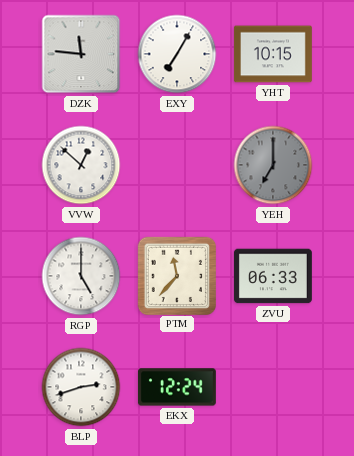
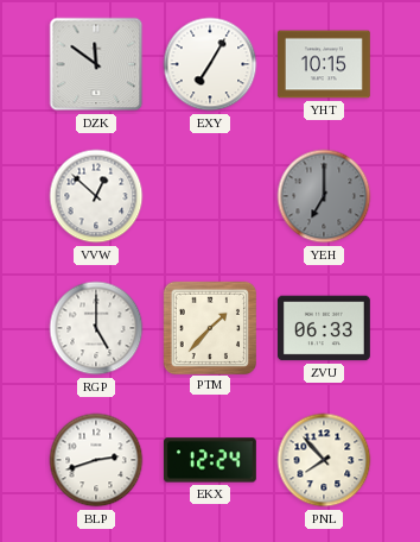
DZK: 11:46 -> 11:51
PTM: 11:37 -> 1:37
PNL: none -> 7:53
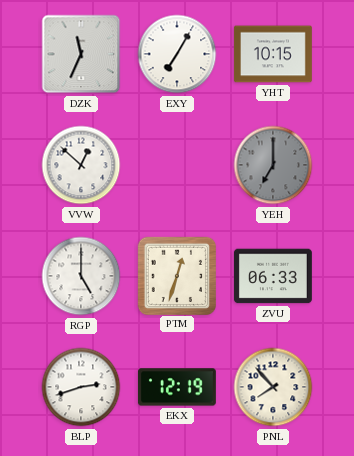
DZK: 11:51 -> 11:34
PTM: 1:37 -> 12:33
EKX: 12:24 -> 12:19
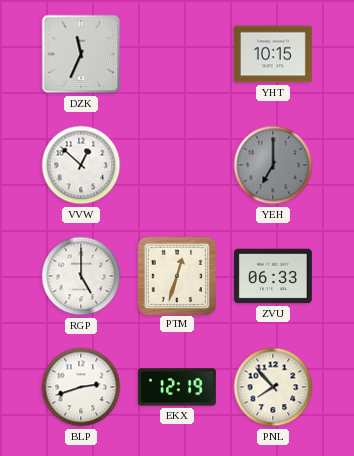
EXY: 7:05 -> none
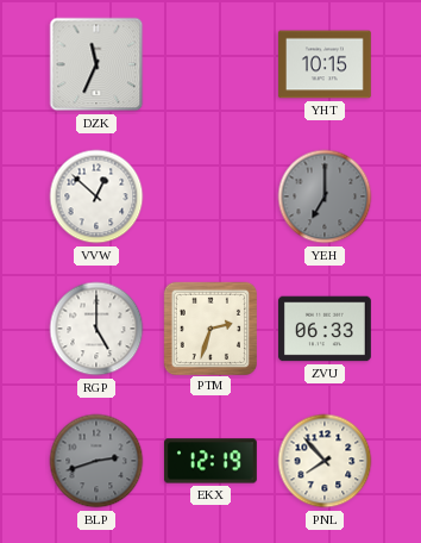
PTM: 12:33 -> 2:33
BLP dial: white -> grey
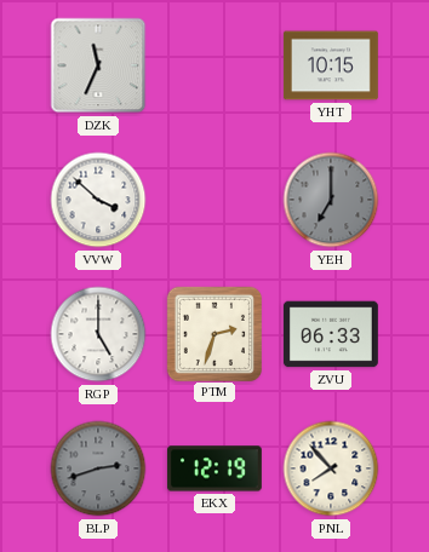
VVW: 12:52 -> 3:52
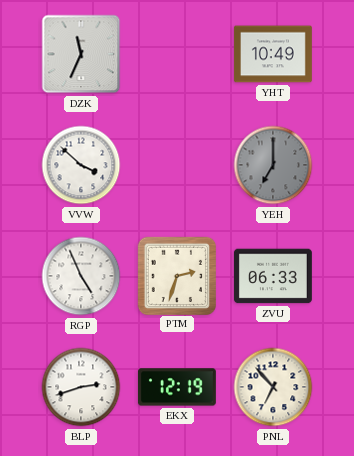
YHT: 10:15 -> 10:49
RGP: 5:00 -> 4:56
BLP dial: grey -> white
PNL: 7:53 -> 6:53
